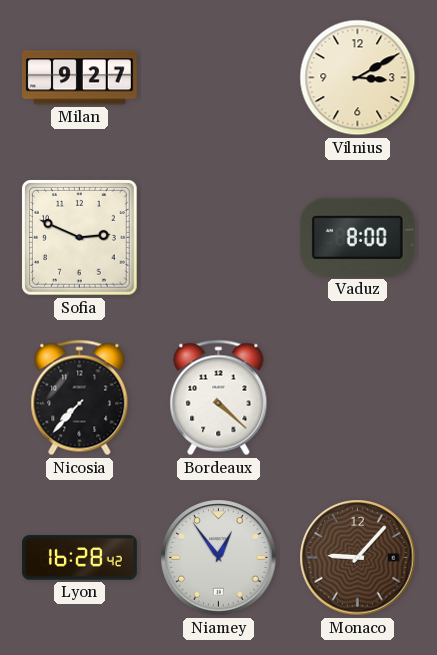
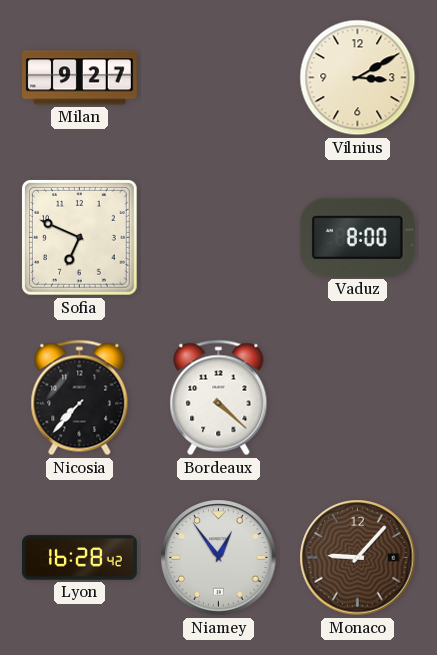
Sofia: 2:49 -> 6:49
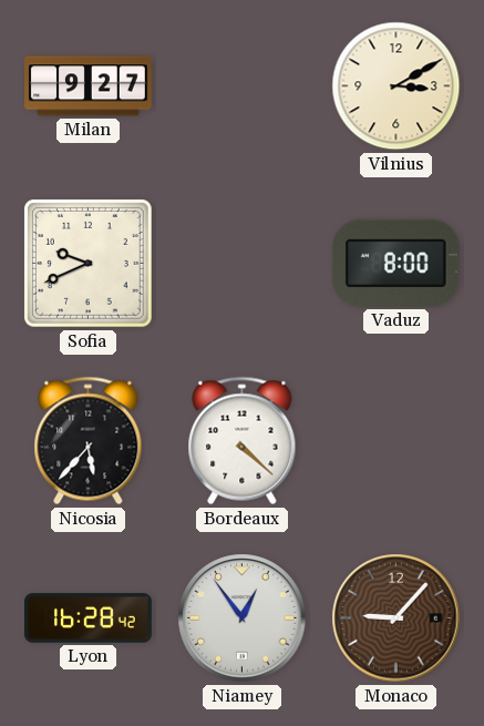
Sofia: 6:49 -> 9:41
Nicosia: 7:37 -> 5:37
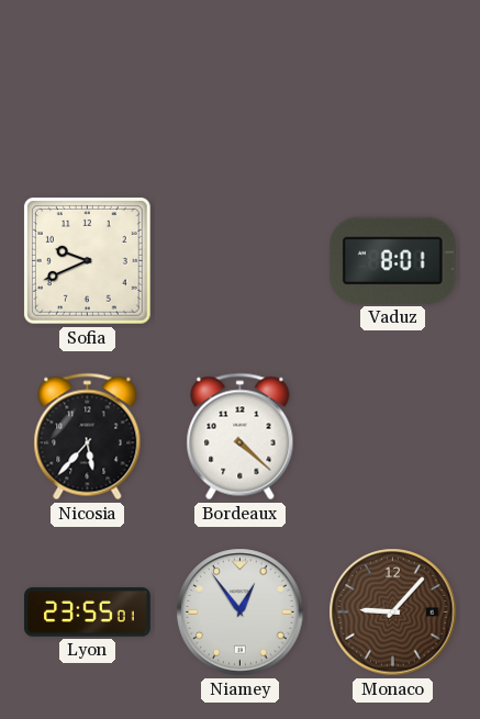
Milan: 9:27 -> none
Vilnius: 3:10 -> none
Vaduz: 8:00 -> 8:01
Lyon: 16:28 -> 23:55
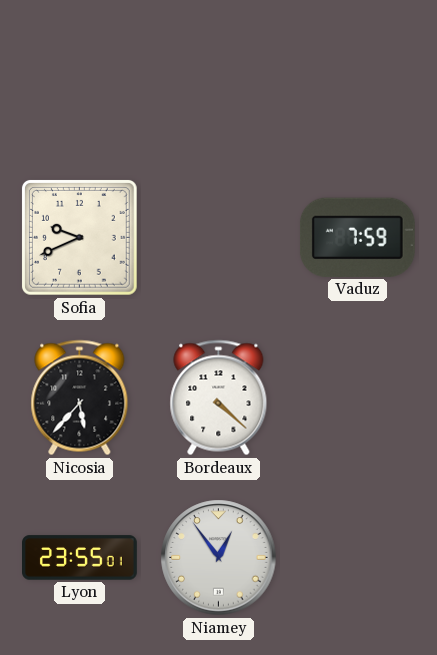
Vaduz: 8:01 -> 7:59
Monaco: 9:07 -> none
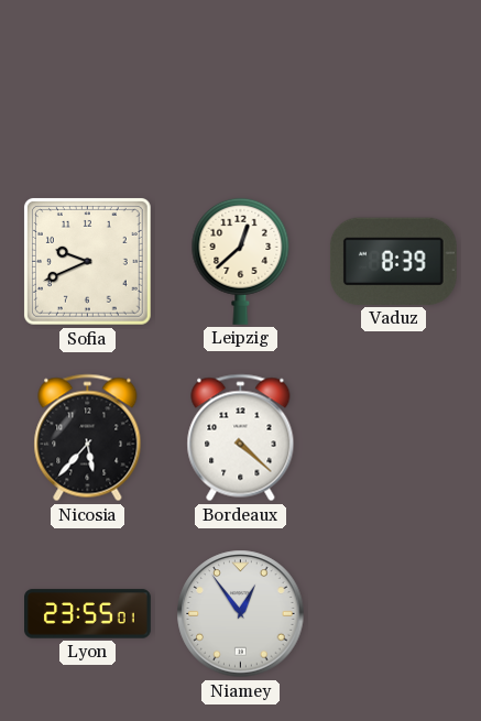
Leipzig: none -> 12:38
Vaduz: 7:59 -> 8:39
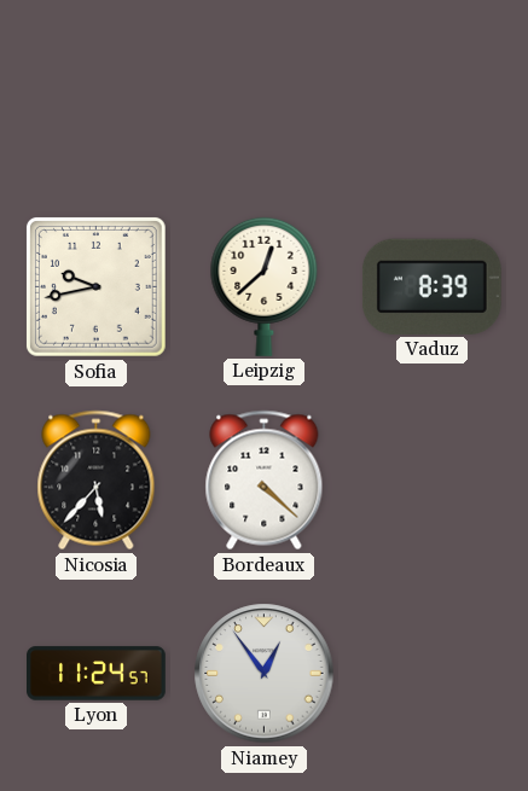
Sofia: 9:41 -> 9:43
Lyon: 23:55 -> 11:24
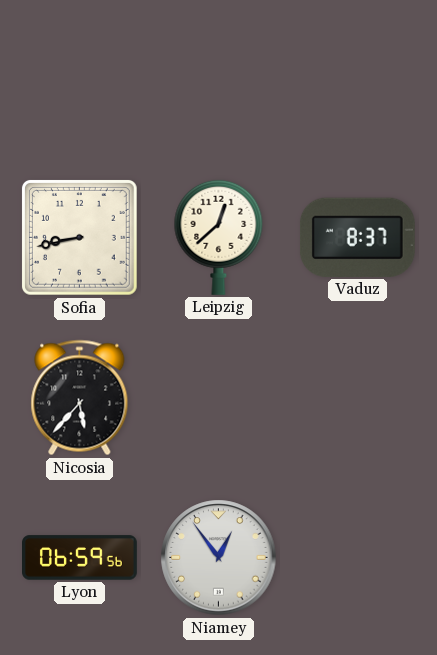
Sofia: 9:43 -> 8:43
Vaduz: 8:39 -> 8:37
Bordeaux: 4:22 -> none
Lyon: 11:24 -> 06:59
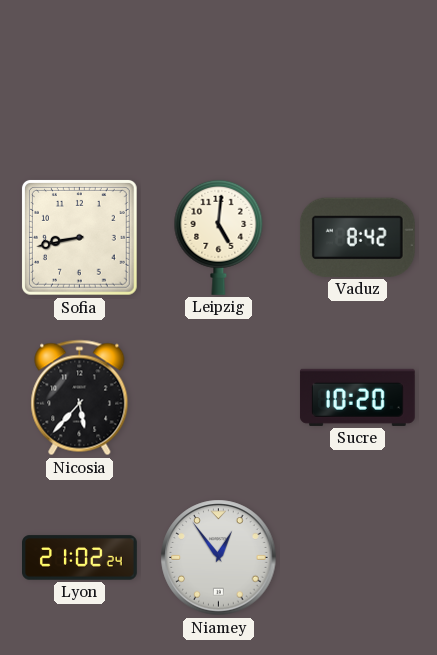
Leipzig: 12:38 -> 5:01
Vaduz: 8:37 -> 8:42
Sucre: none -> 10:20
Lyon: 06:59 -> 21:02
